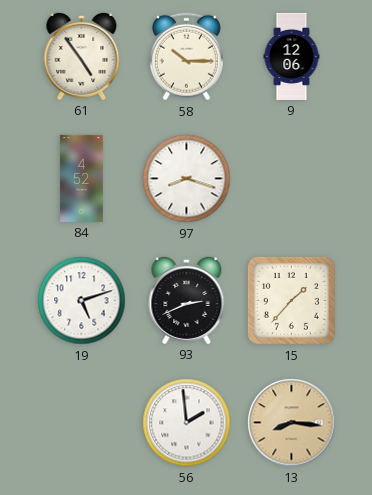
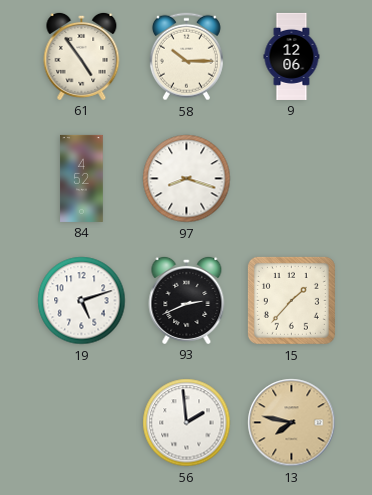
13: 8:16 -> 7:47
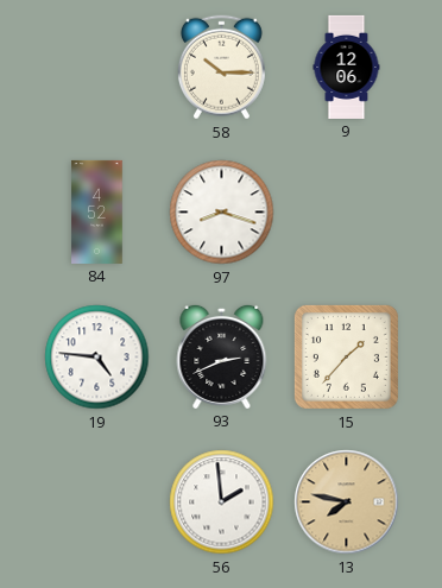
61: 4:54 -> none
19: 5:12 -> 4:46
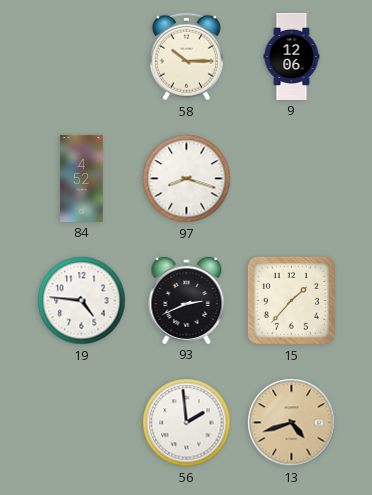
13: 7:47 -> 4:42
